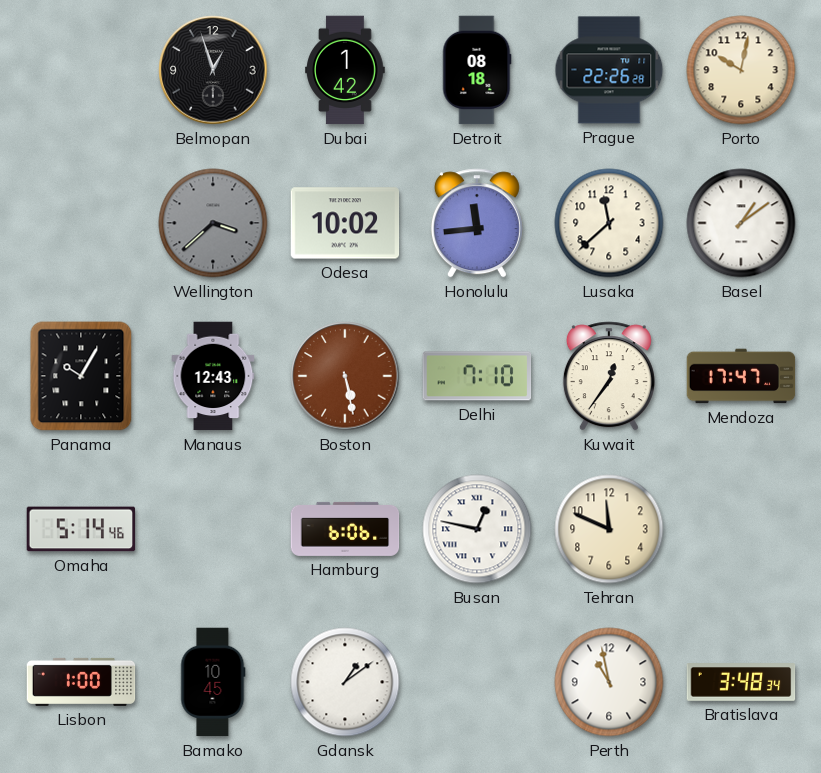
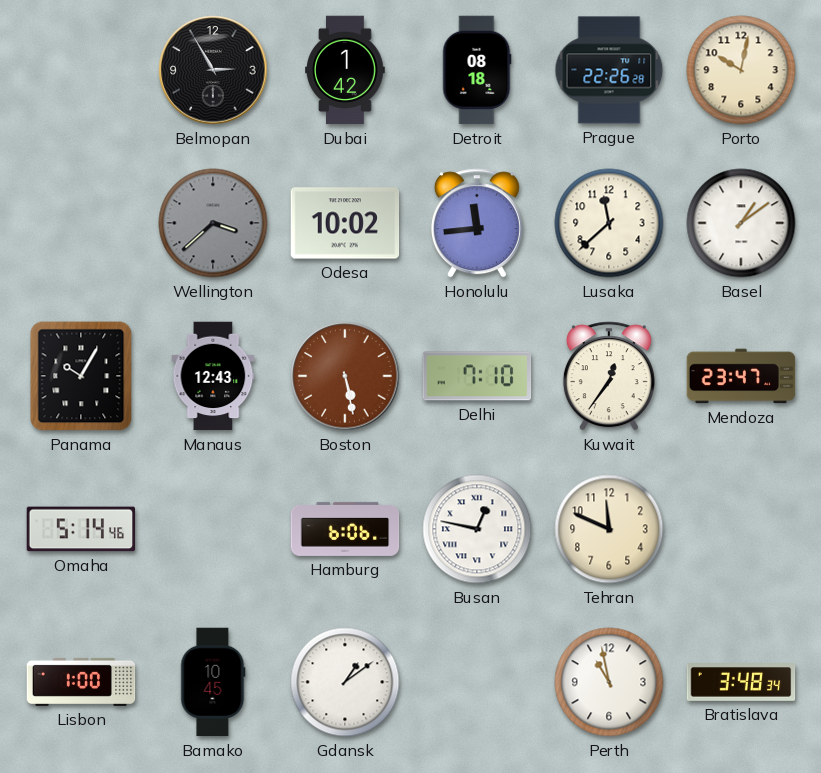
Belmopan: 12:57 -> 2:55
Mendoza: 17:47 -> 23:47
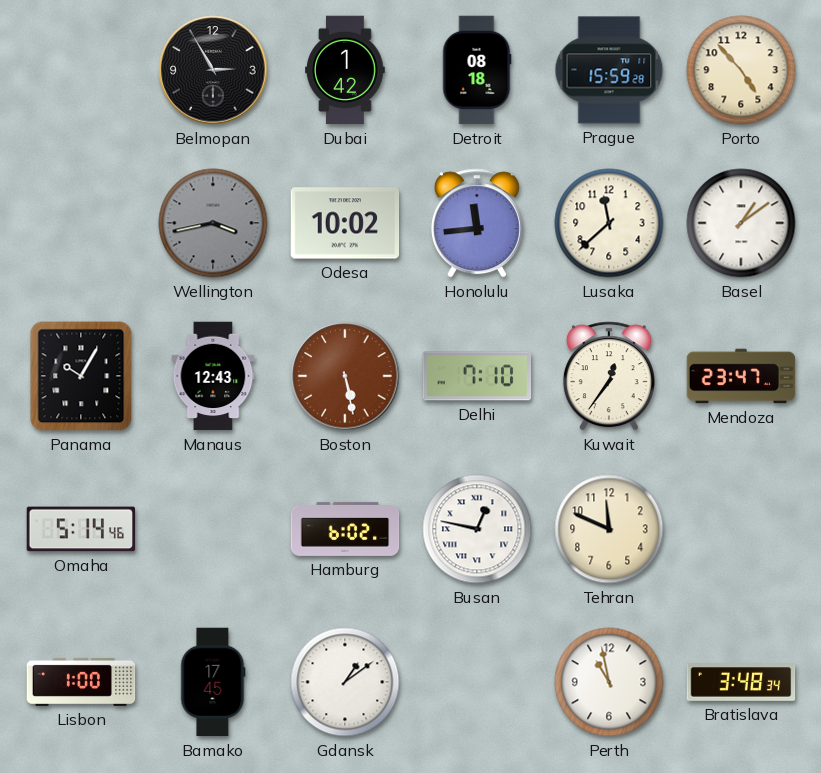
Prague: 22:26 -> 15:59
Porto: 10:02 -> 4:53
Wellington: 3:38 -> 3:43
Hamburg: 6:06 -> 6:02
Bamako: 10:45 -> 17:45
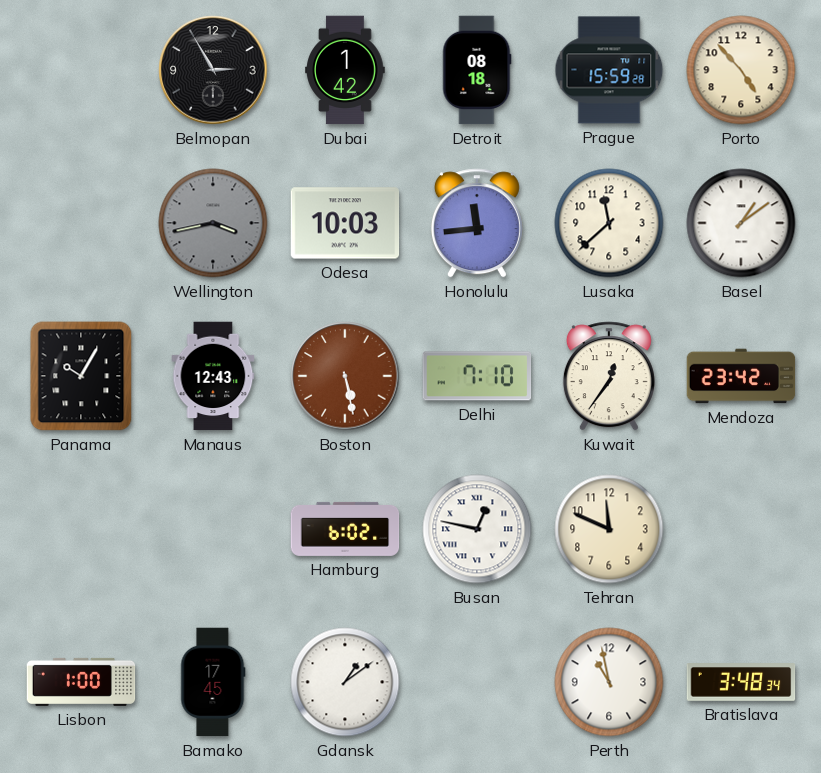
Odesa: 10:02 -> 10:03
Mendoza: 23:47 -> 23:42
Omaha: 5:14 -> none
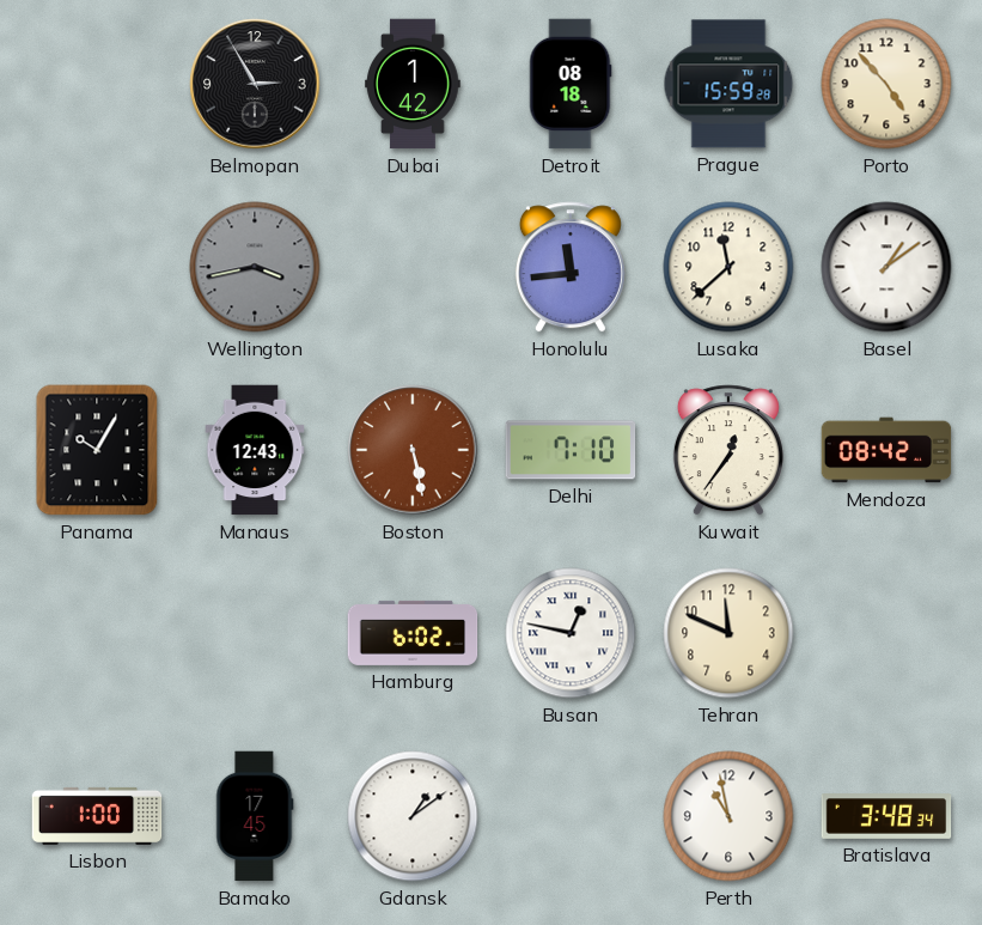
Odesa: 10:03 -> none
Mendoza: 23:42 -> 08:42
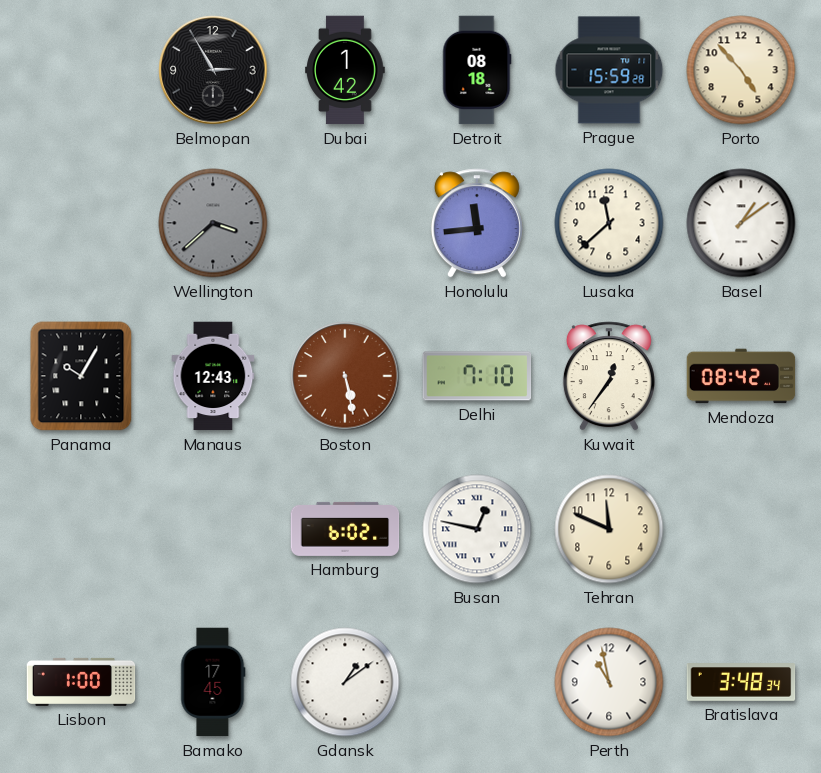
Wellington: 3:43 -> 3:38
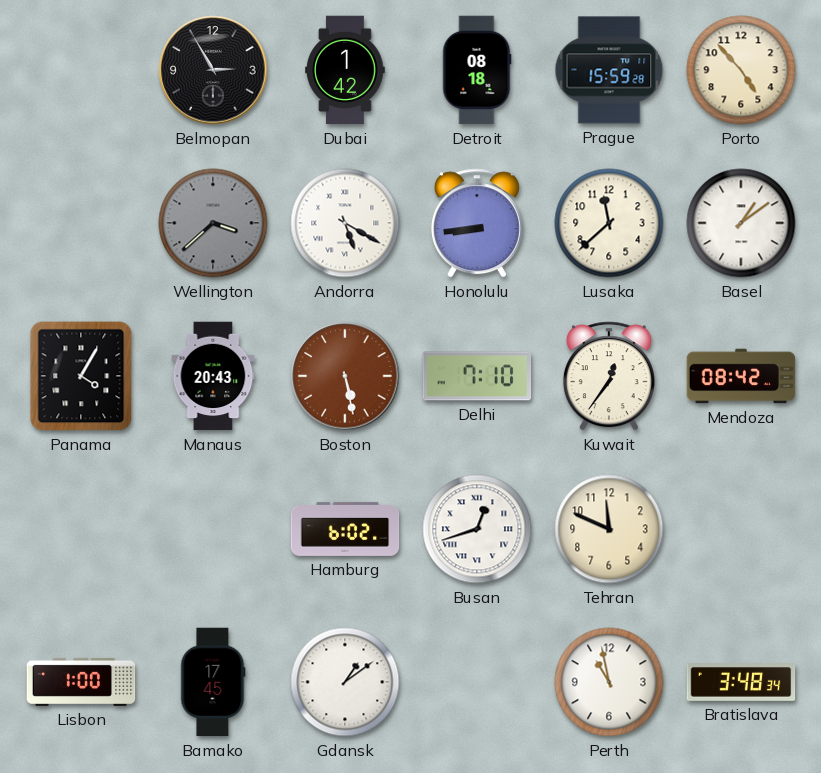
Andorra: none -> 5:20
Honolulu: 11:44 -> 8:44
Panama: 10:05 -> 4:05
Manaus: 12:43 -> 20:43
Busan: 12:47 -> 12:42
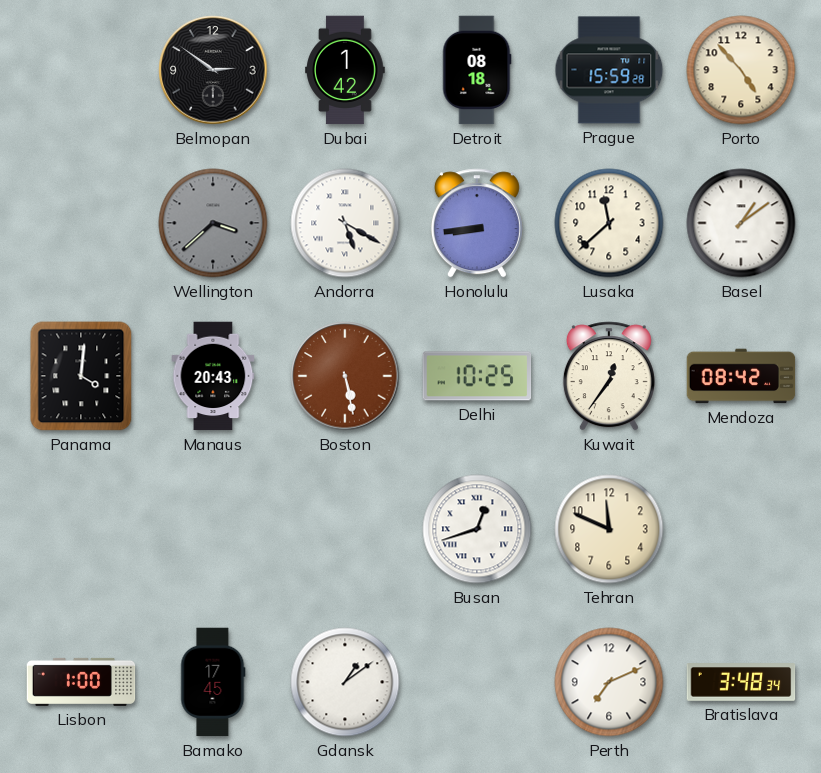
Belmopan: 2:55 -> 2:51
Panama: 4:05 -> 4:01
Delhi: 7:10 -> 10:25
Hamburg: 6:02 -> none
Perth: 10:58 -> 7:11
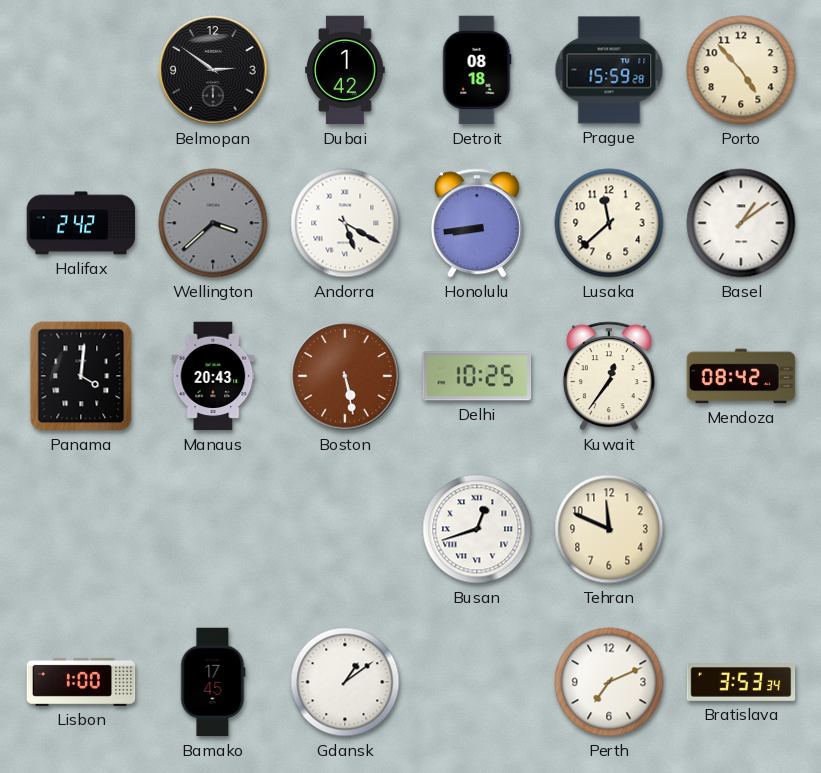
Halifax: none -> 2:42
Bratislava: 3:48 -> 3:53
